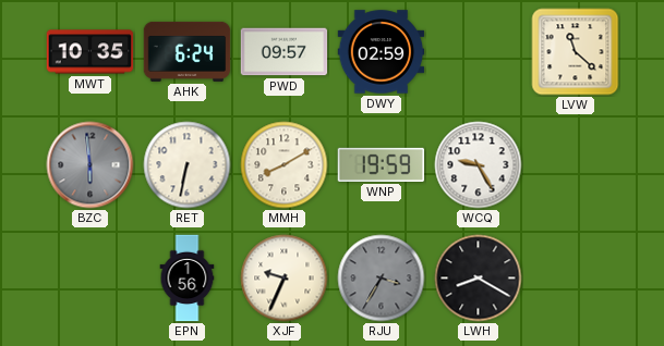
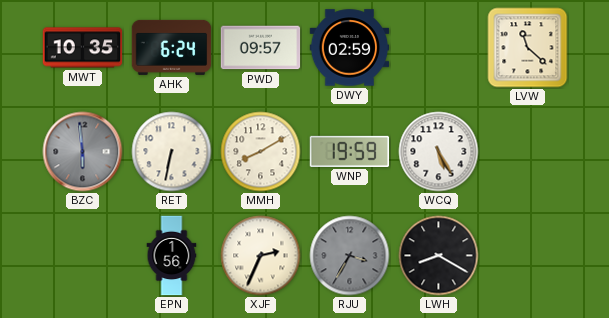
WCQ: 9:25 -> 5:25
XJF: 9:34 -> 2:34
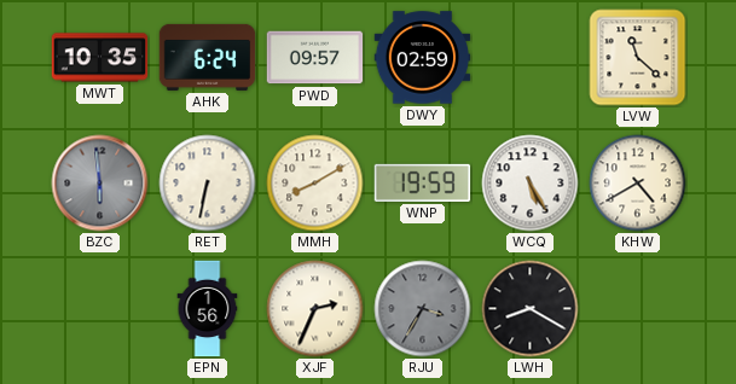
KHW: none -> 4:40
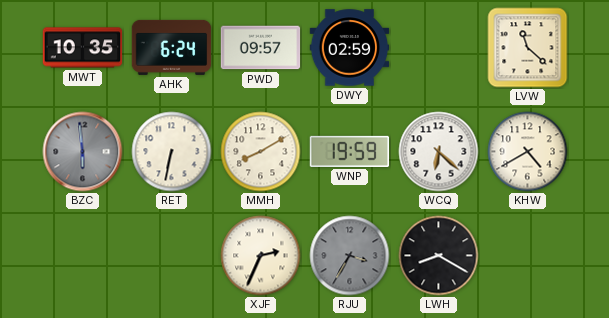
WCQ: 5:25 -> 6:22
EPN: 1:56 -> none
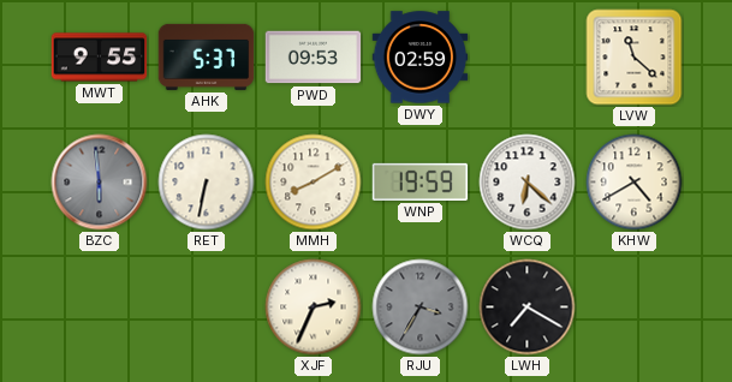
MWT: 10:35 -> 9:55
AHK: 6:24 -> 5:37
PWD: 09:57 -> 09:53
LWH: 8:20 -> 7:20
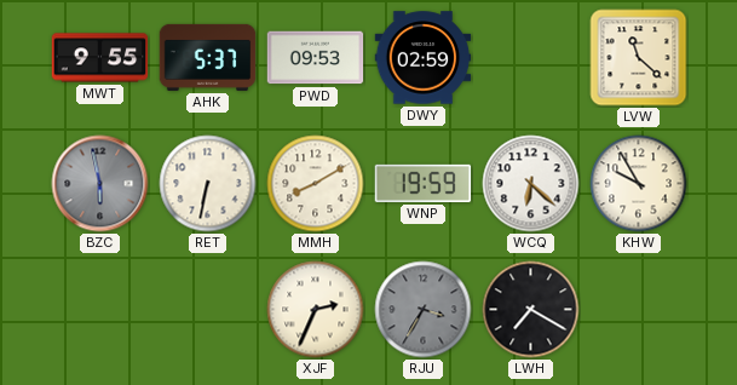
BZC: 5:59 -> 5:58
KHW: 4:40 -> 9:55
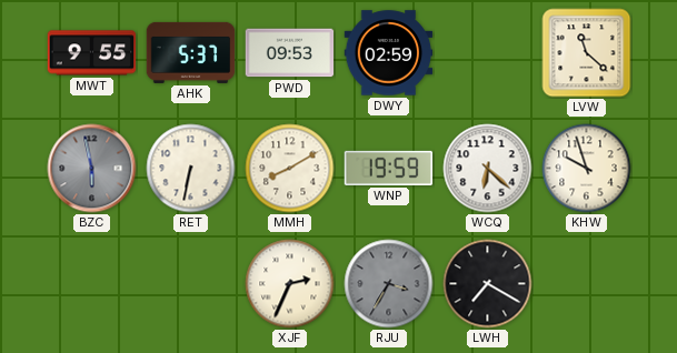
KHW: 9:55 -> 9:57
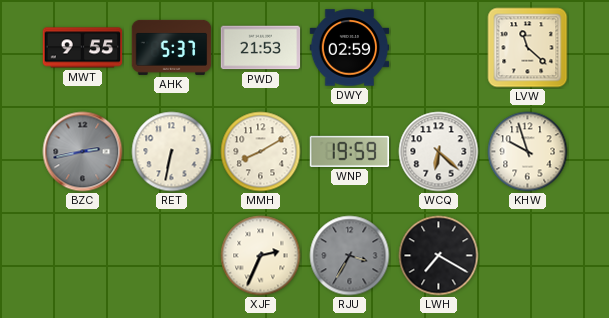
PWD: 09:53 -> 21:53
BZC: 5:58 -> 2:43
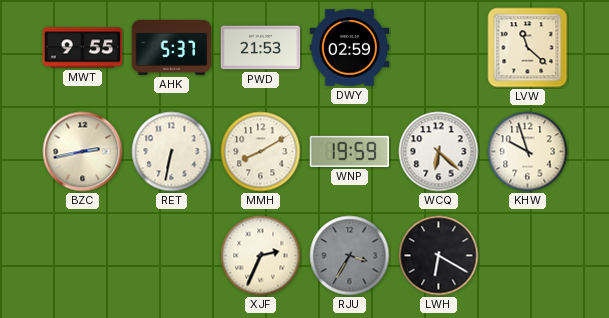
BZC dial: grey -> cream
LWH: 7:20 -> 6:20
